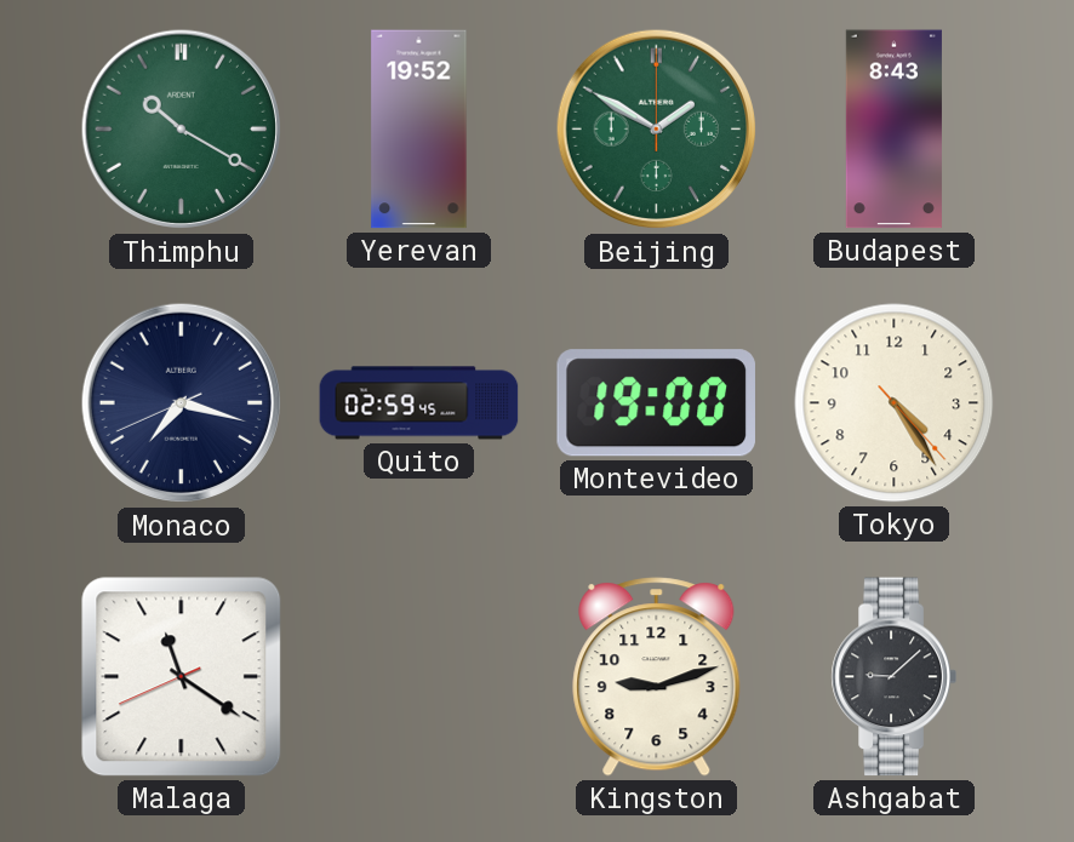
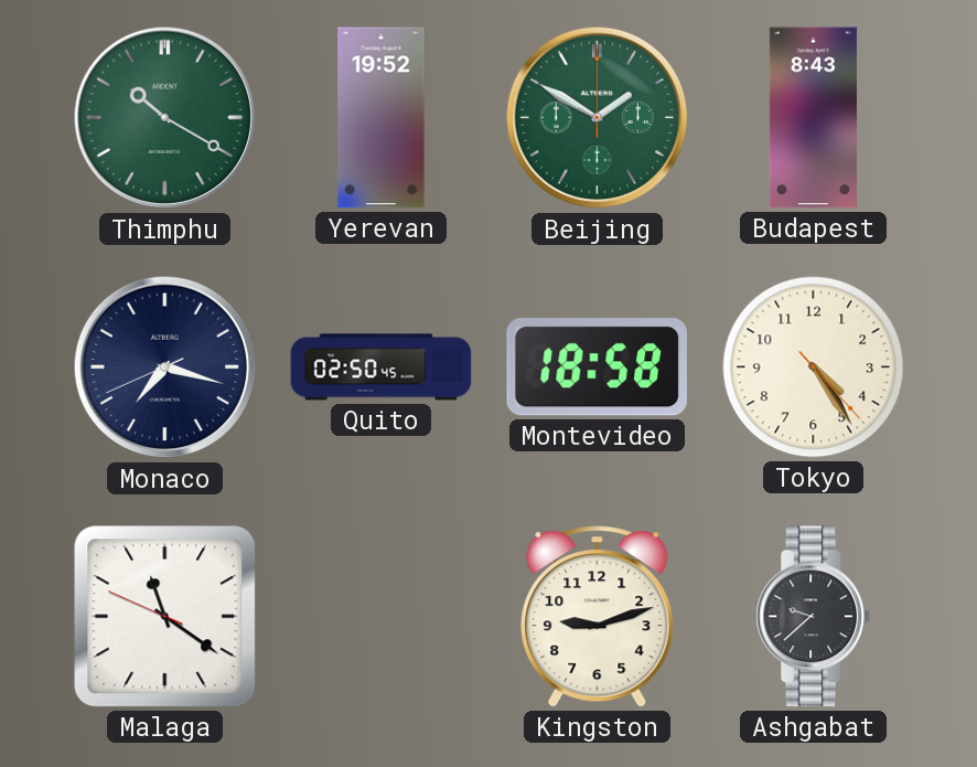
Quito: 02:59 -> 02:50
Montevideo: 19:00 -> 18:58
Malaga: 11:20:41 -> 11:20:49
Ashgabat: 9:08 -> 9:38
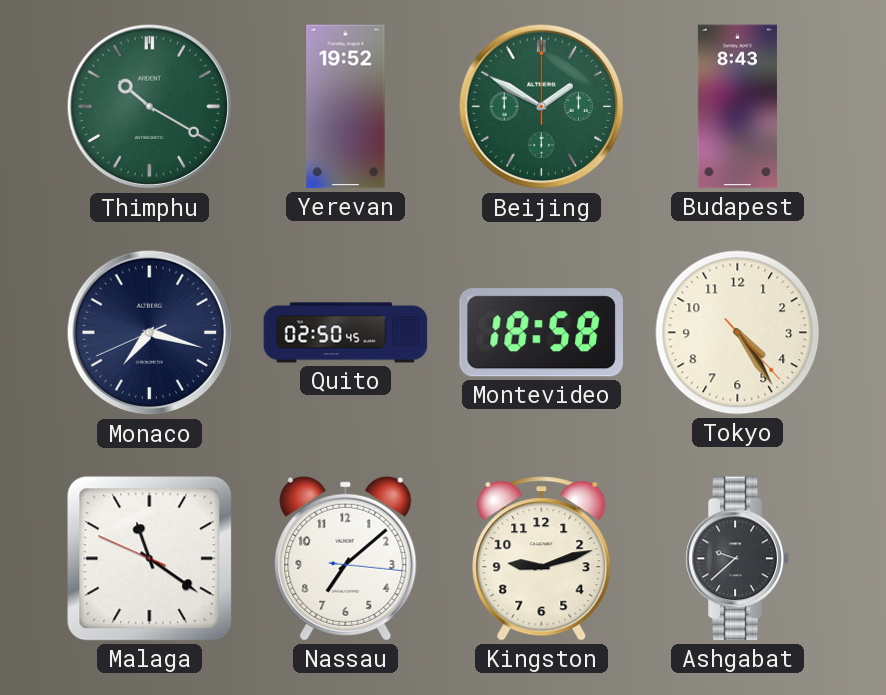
Nassau: none -> 7:08
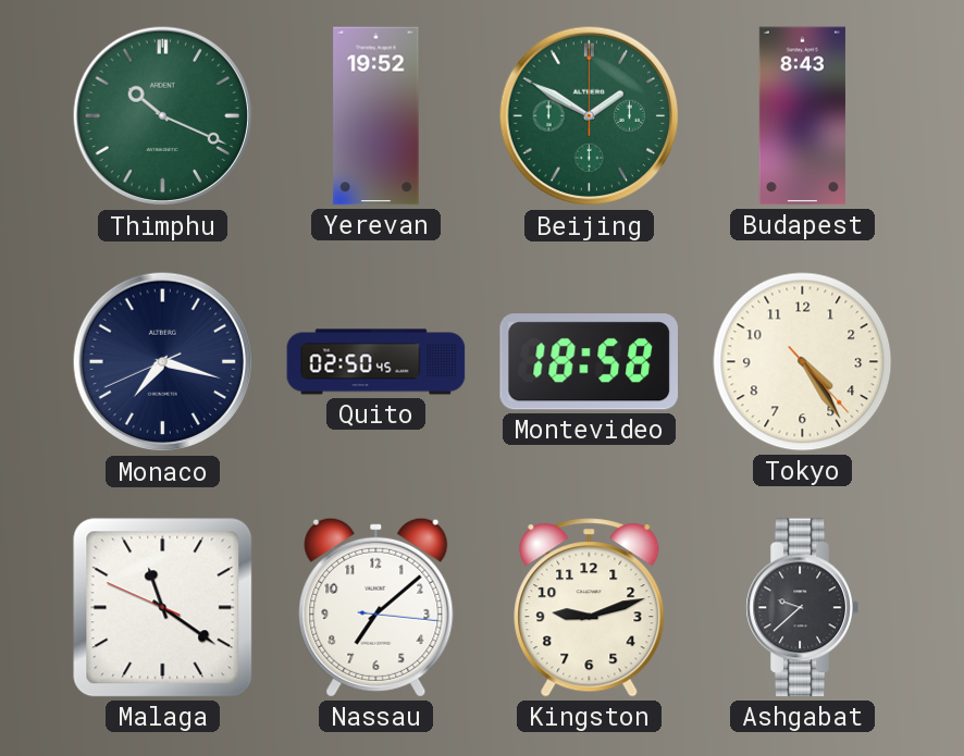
Thimphu: 10:20 -> 10:19
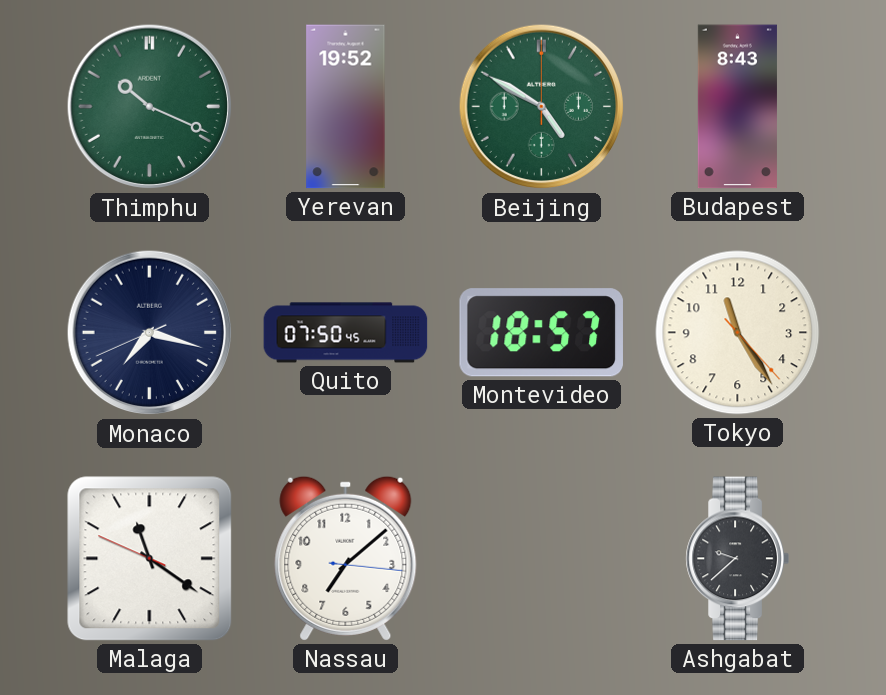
Beijing: 1:50 -> 4:50
Quito: 02:50 -> 07:50
Montevideo: 18:58 -> 18:57
Tokyo: 4:24 -> 11:24
Kingston: 9:12 -> none
